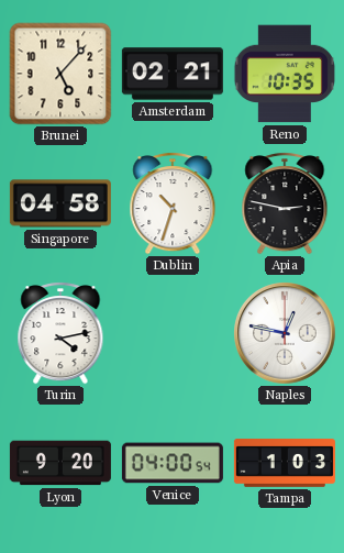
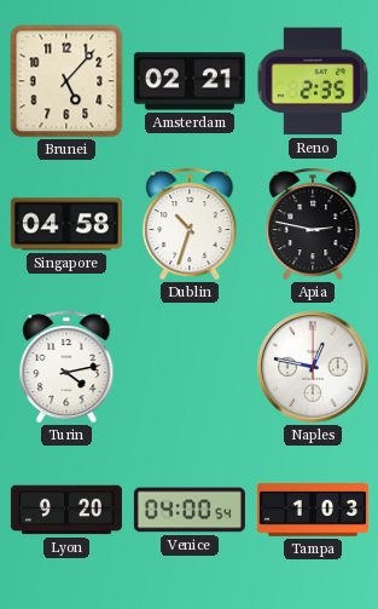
Reno: 10:35 -> 2:35
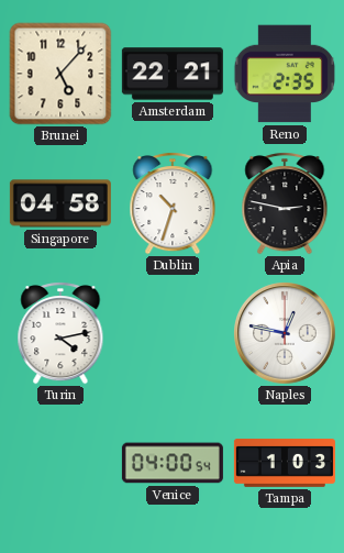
Amsterdam: 02:21 -> 22:21
Lyon: 9:20 -> none
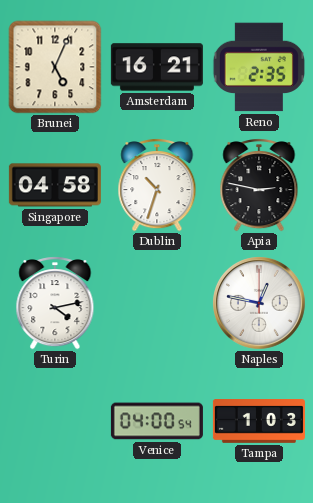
Brunei: 5:07 -> 5:04
Amsterdam: 22:21 -> 16:21
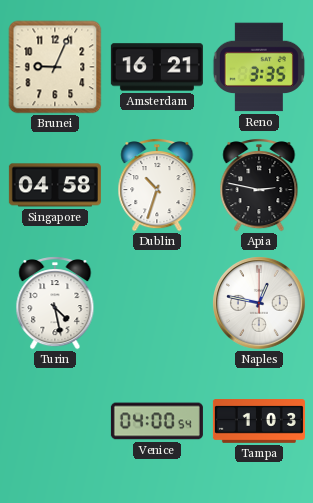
Brunei: 5:04 -> 9:04
Reno: 2:35 -> 3:35
Turin: 4:13 -> 4:28
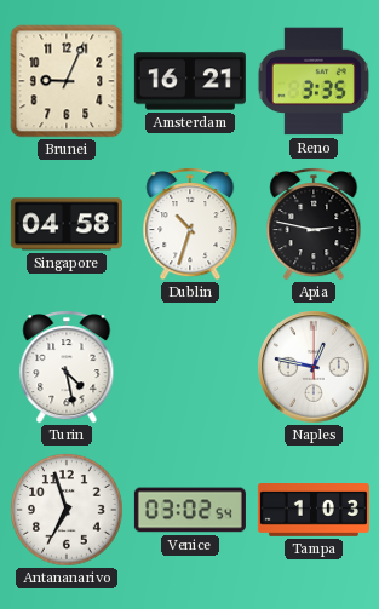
Antananarivo: none -> 6:57
Venice: 04:00 -> 03:02
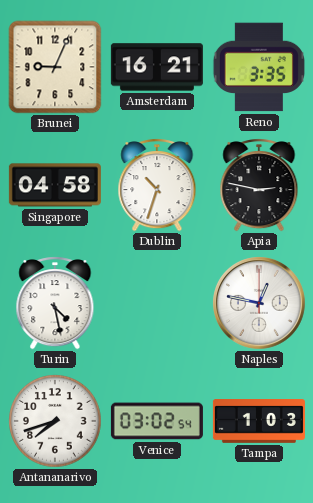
Antananarivo: 6:57 -> 7:42
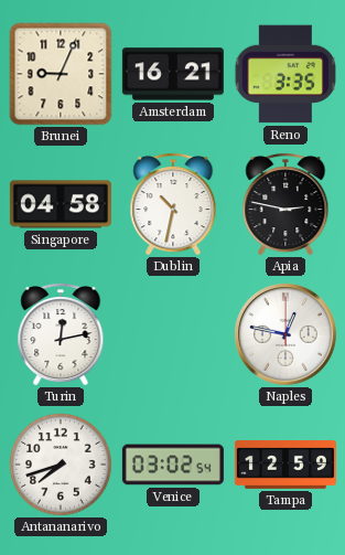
Dublin: 10:33 -> 10:32
Turin: 4:28 -> 12:13
Tampa: 1:03 -> 12:59
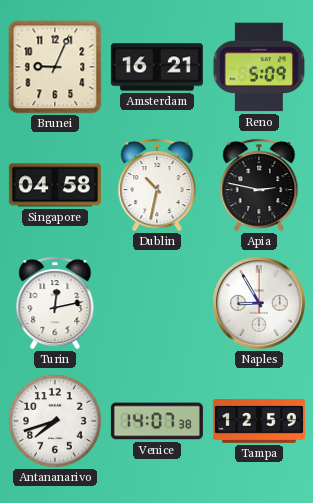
Reno: 3:35 -> 5:09
Naples: 12:47 -> 8:55
Venice: 03:02 -> 14:07
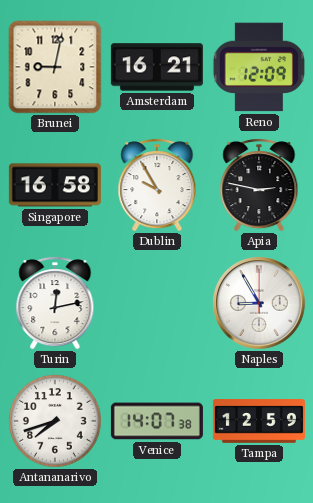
Brunei: 9:04 -> 9:02
Reno: 5:09 -> 12:09
Singapore: 04:58 -> 16:58
Dublin: 10:32 -> 9:55
